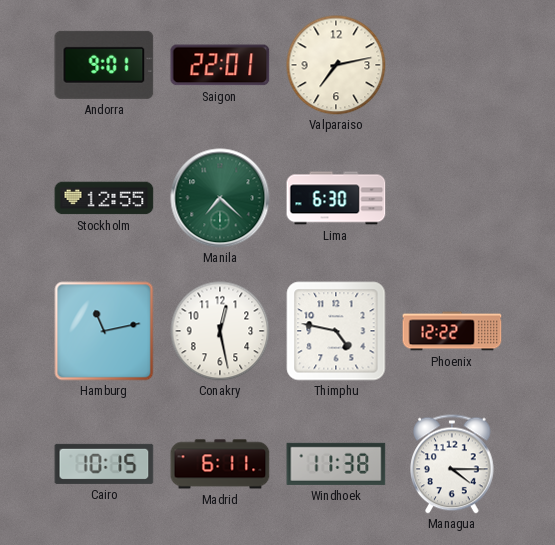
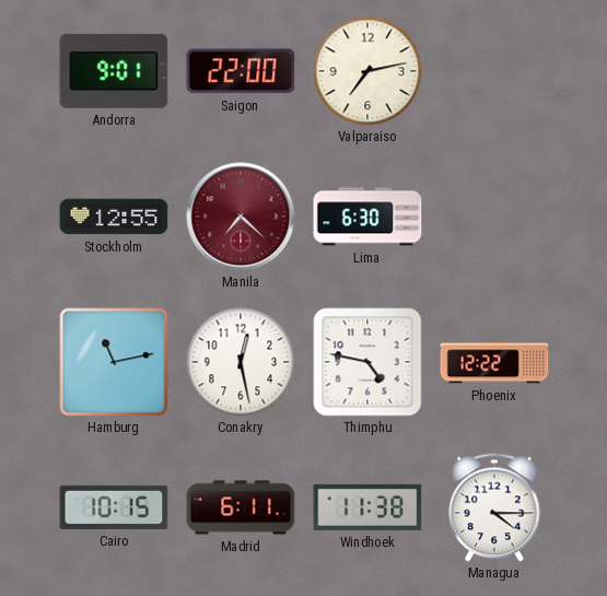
Saigon: 22:01 -> 22:00
Manila dial: green -> burgundy
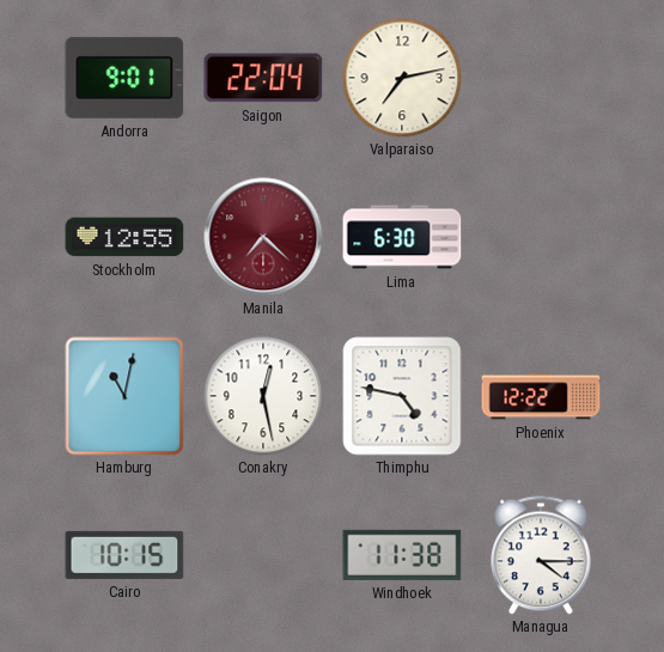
Saigon: 22:00 -> 22:04
Hamburg: 11:13 -> 11:02
Madrid: 6:11 -> none
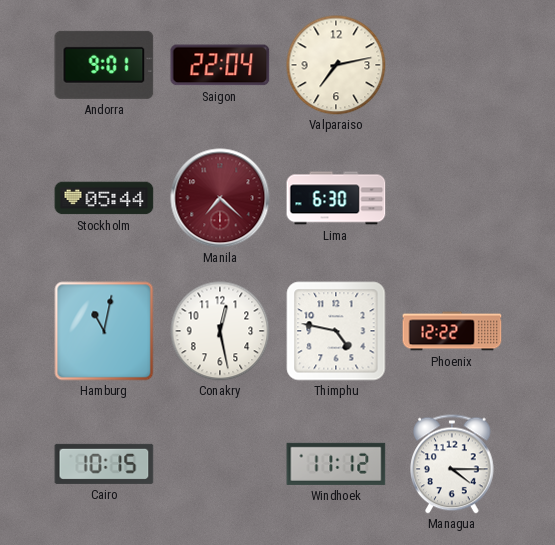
Stockholm: 12:55 -> 05:44
Windhoek: 11:38 -> 11:12
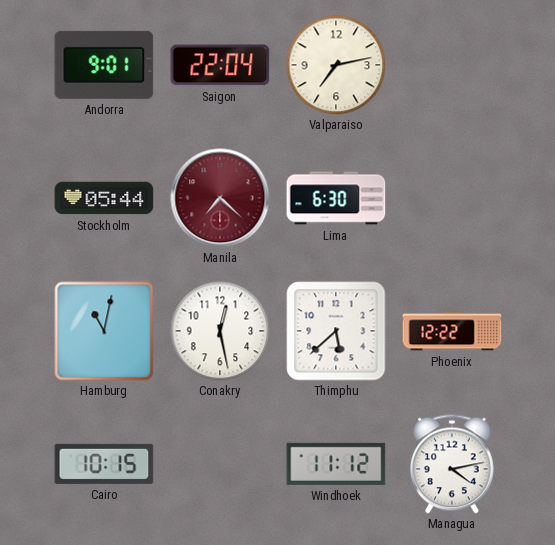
Thimphu: 4:47 -> 5:38
Managua: 4:15 -> 4:13
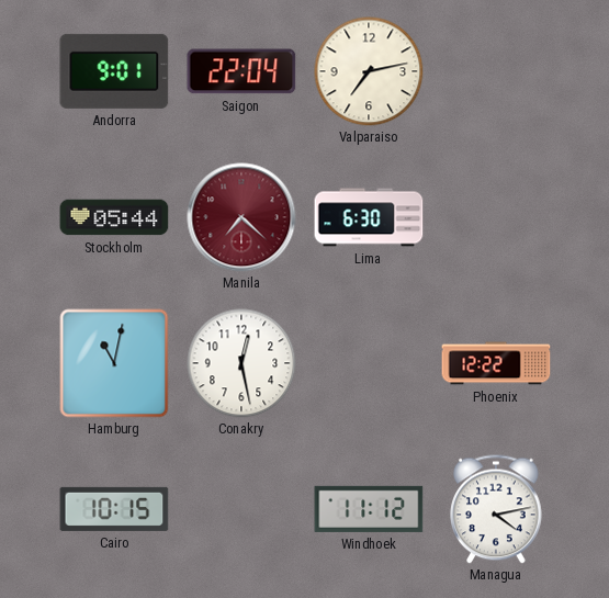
Thimphu: 5:38 -> none
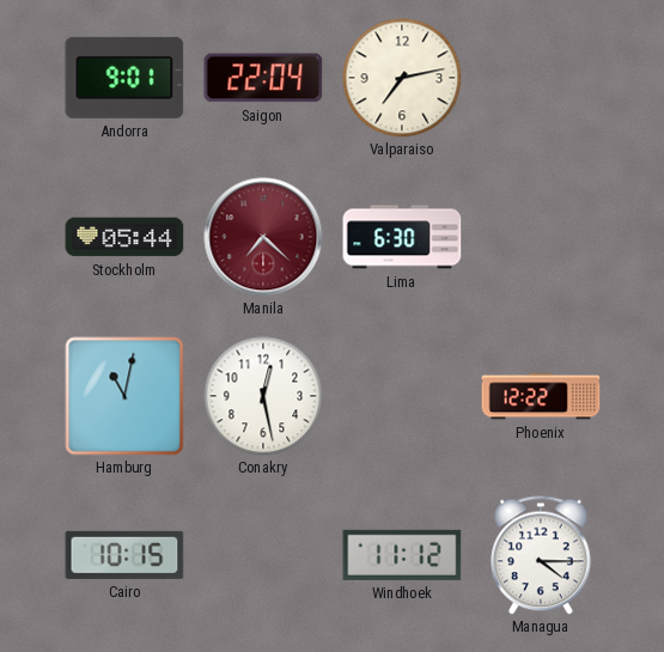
Managua: 4:13 -> 4:15
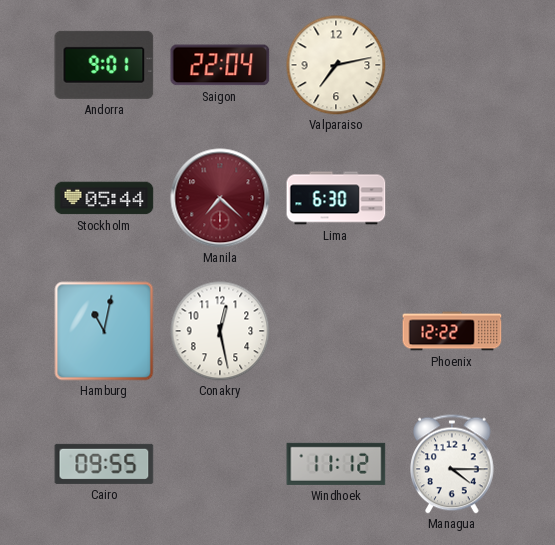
Cairo: 10:15 -> 09:55
